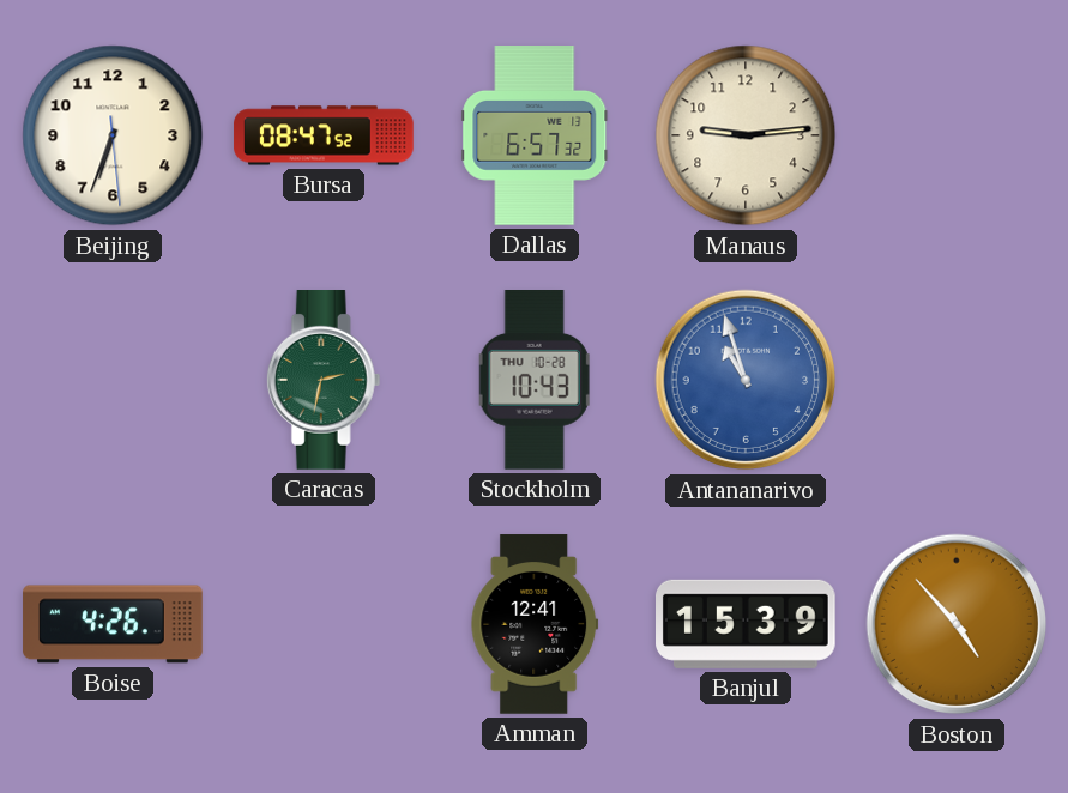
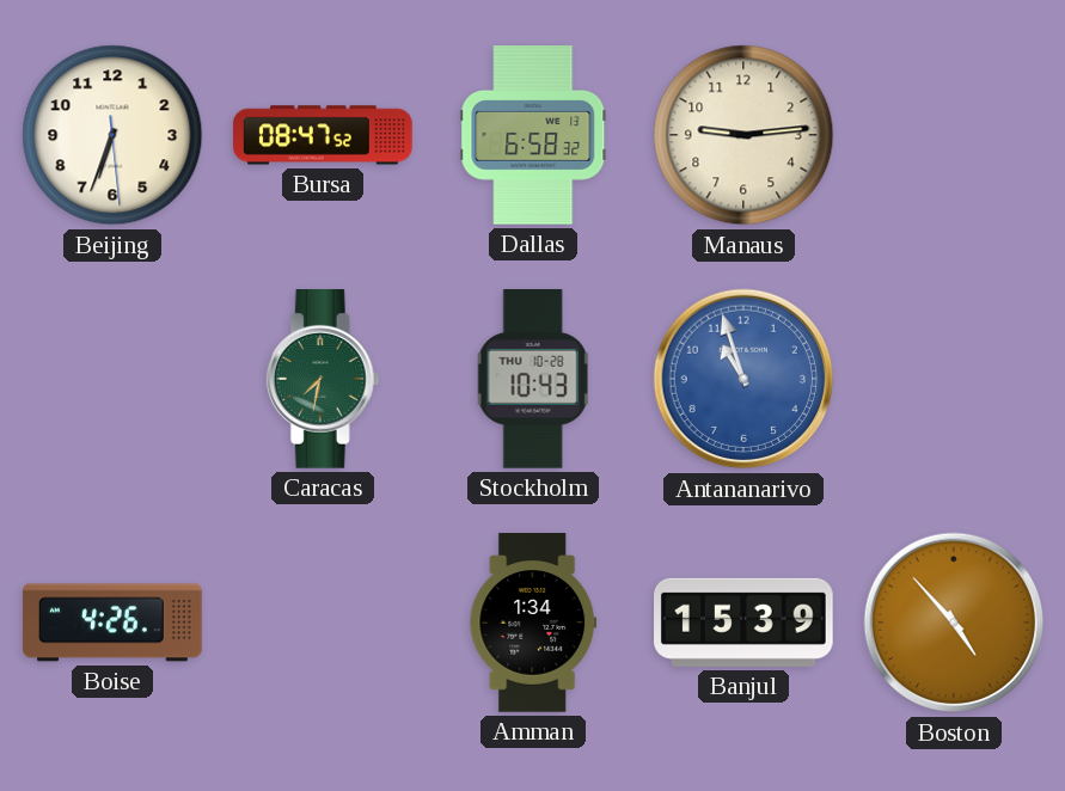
Dallas: 6:57 -> 6:58
Caracas: 2:32 -> 7:32
Amman: 12:41 -> 1:34
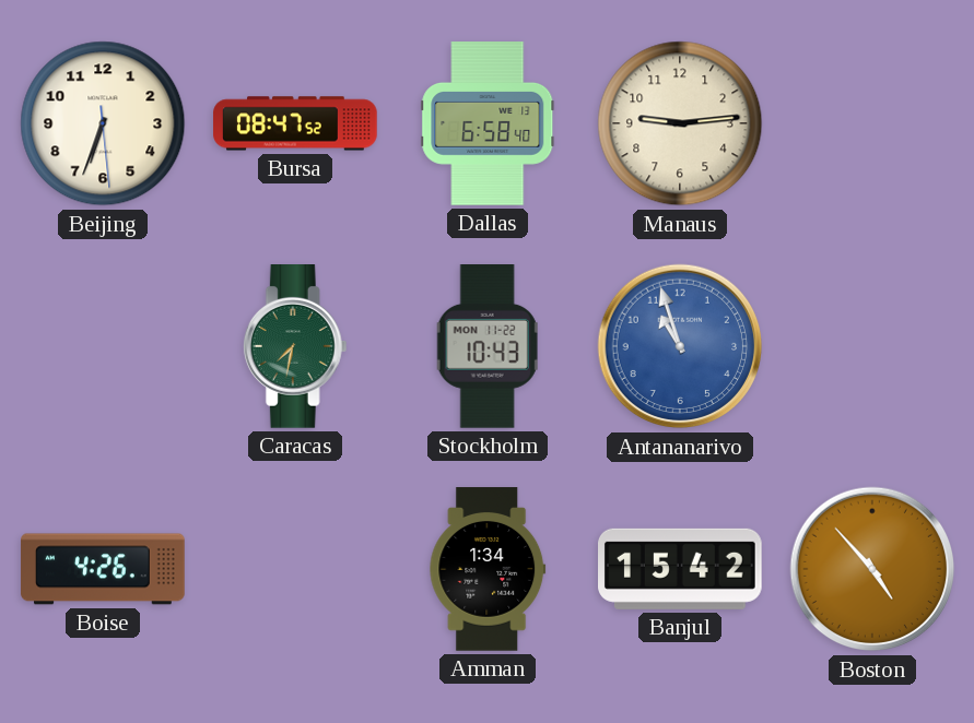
Dallas: 6:58:32 -> 6:58:40
Stockholm date: THU 10-28 -> MON 11-22
Banjul: 15:39 -> 15:42
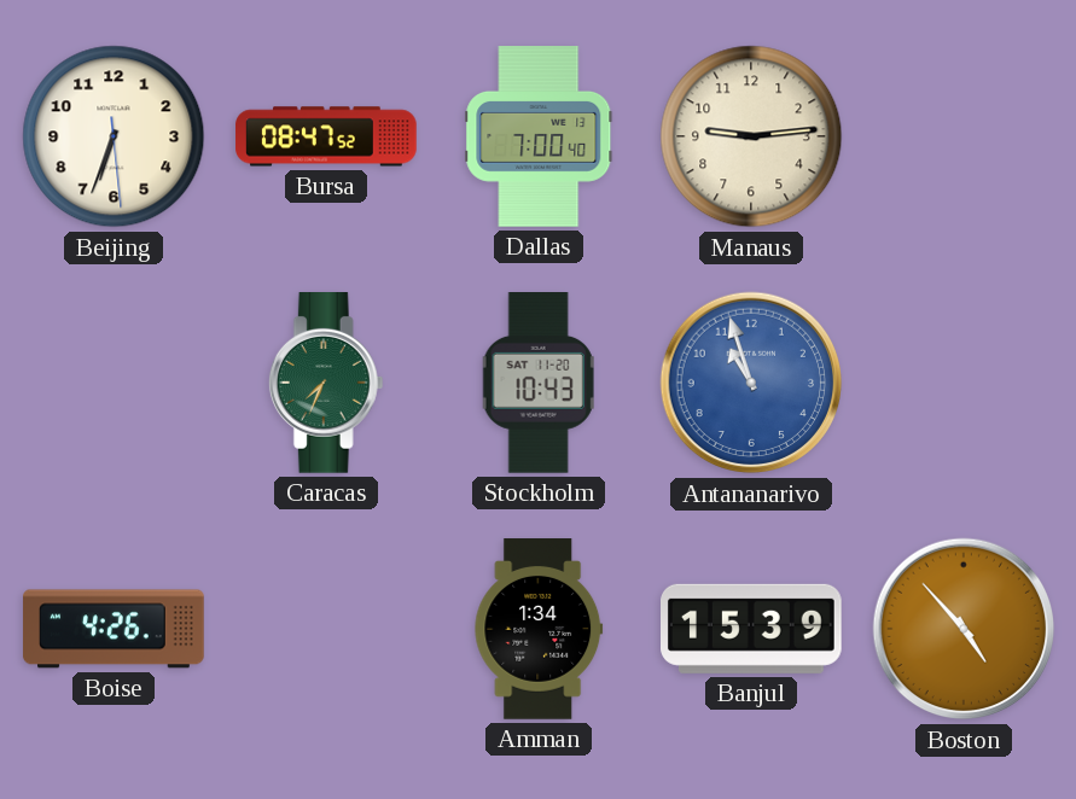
Dallas: 6:58 -> 7:00
Caracas: 7:32 -> 7:34
Stockholm date: MON 11-22 -> SAT 11-20
Banjul: 15:42 -> 15:39
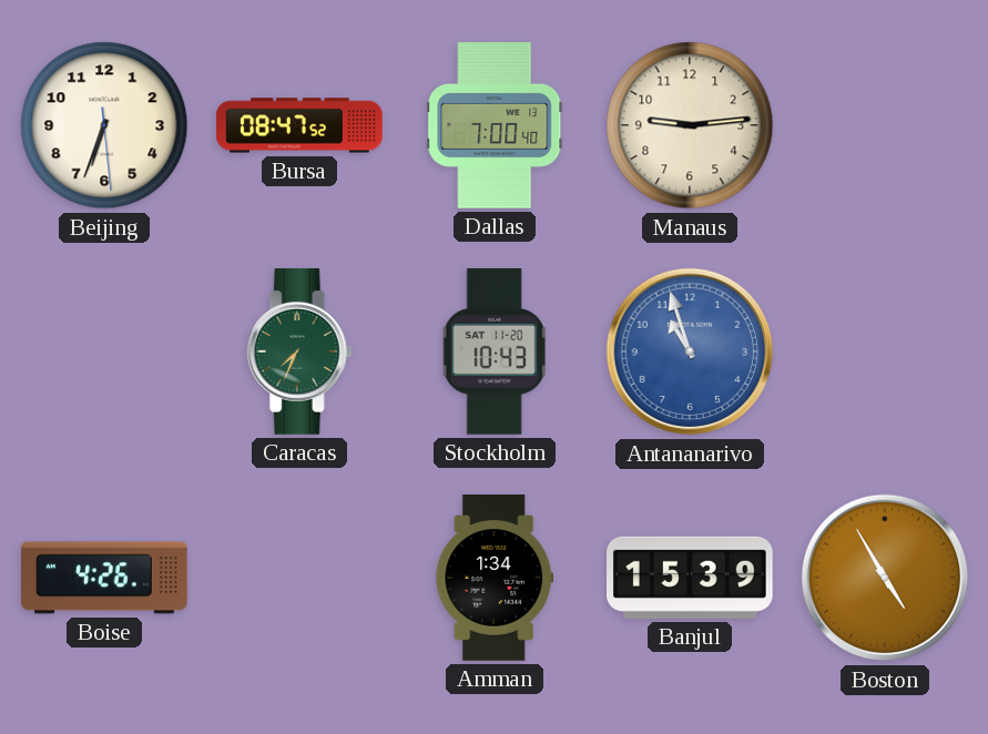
Boston: 4:53 -> 4:55
